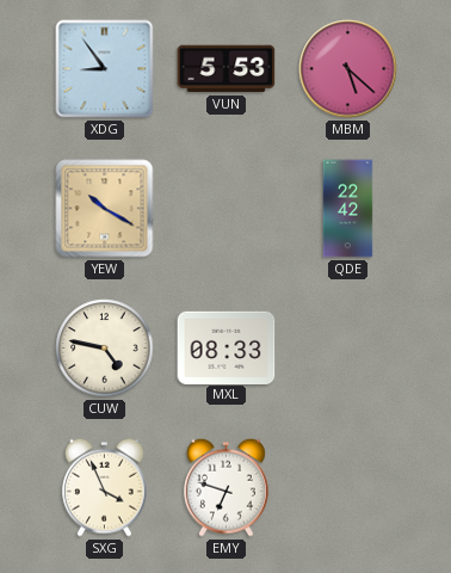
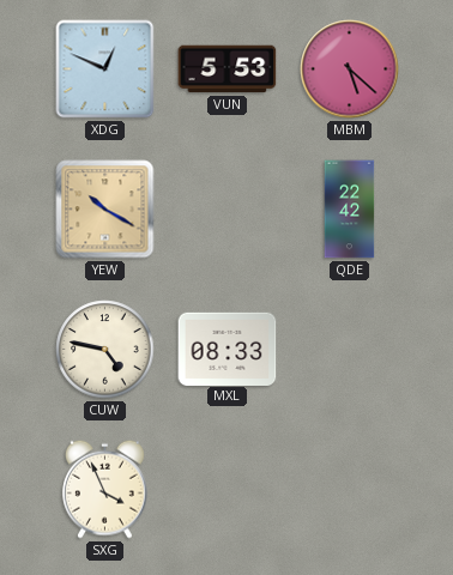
XDG: 8:54 -> 12:49
EMY: 6:48 -> none
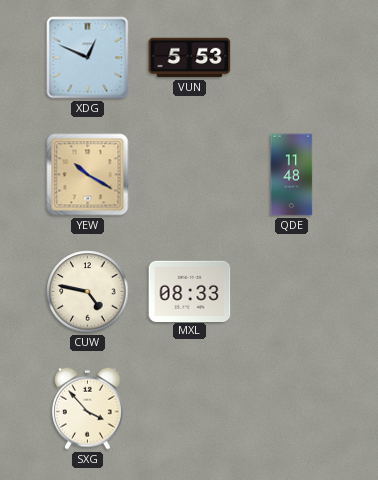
MBM: 5:22 -> none
QDE: 22:42 -> 11:48
SXG: 3:56 -> 3:53
